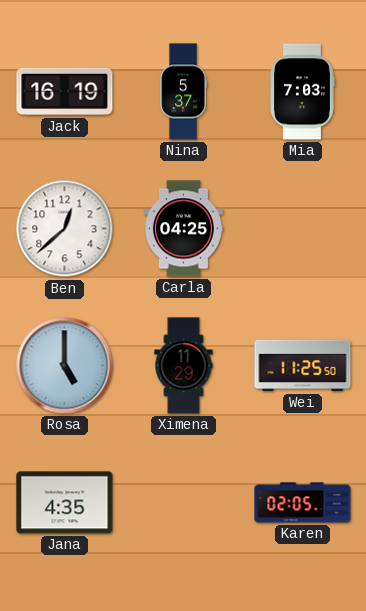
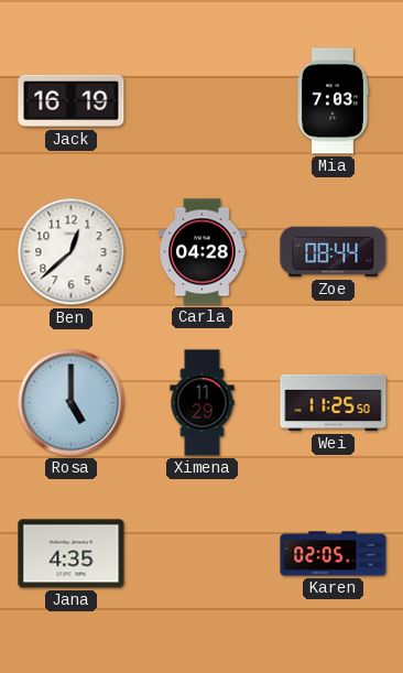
Nina: 5:37 -> none
Carla: 04:25 -> 04:28
Zoe: none -> 08:44
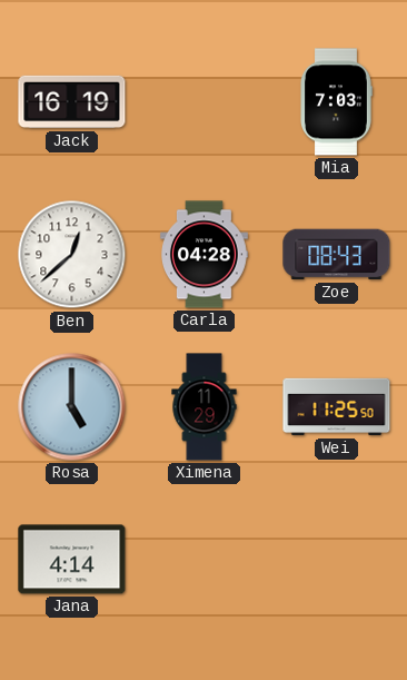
Zoe: 08:44 -> 08:43
Jana: 4:35 -> 4:14
Karen: 02:05 -> none
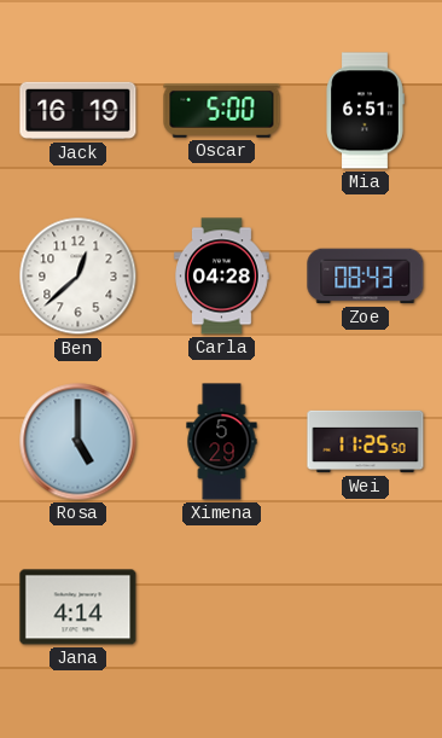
Oscar: none -> 5:00
Mia: 7:03 -> 6:51
Ximena: 11:29 -> 5:29
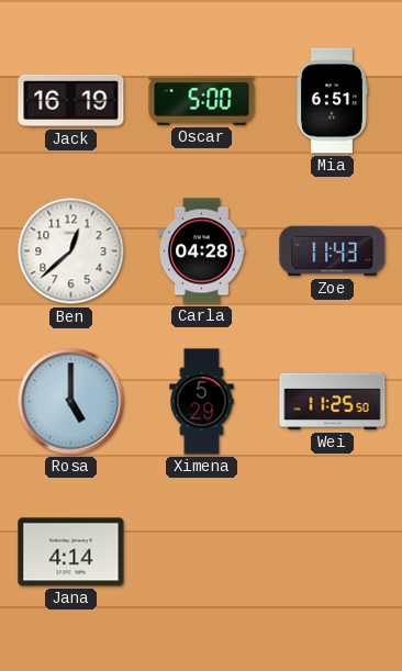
Zoe: 08:43 -> 11:43
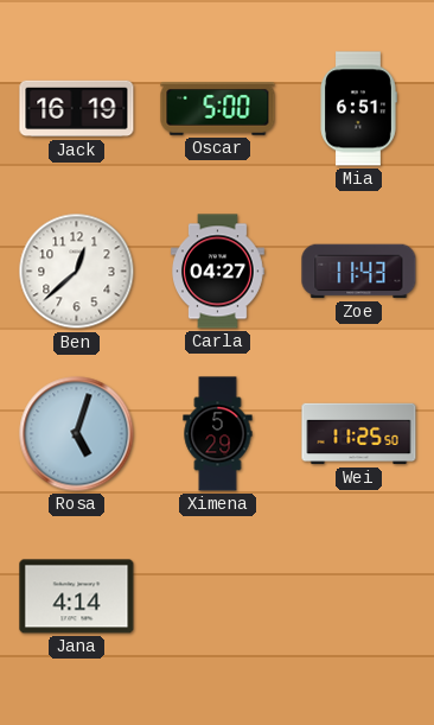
Carla: 04:28 -> 04:27
Rosa: 5:00 -> 5:03
